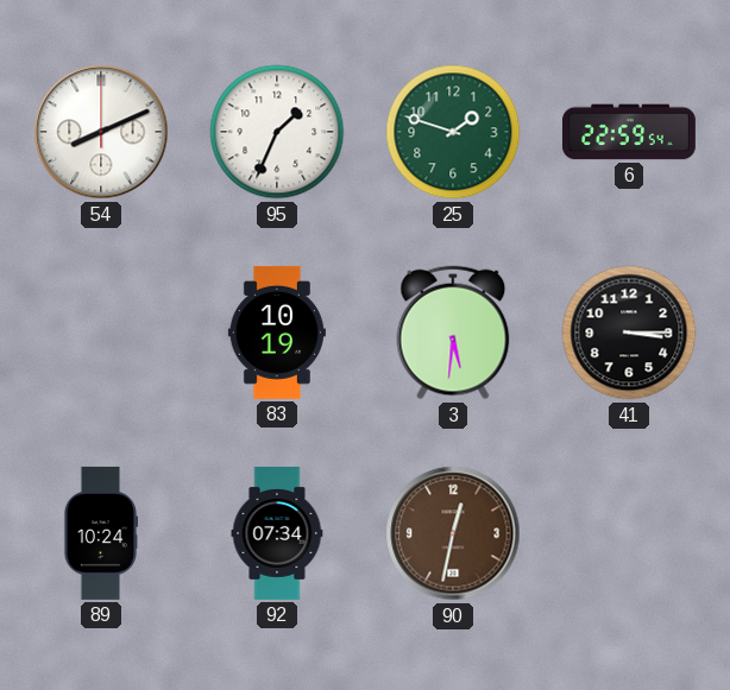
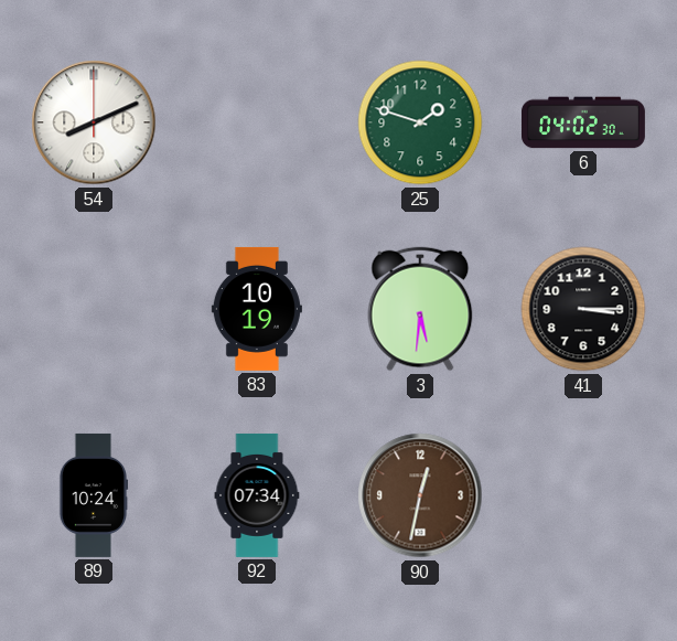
95: 1:34 -> none
6: 22:59 -> 04:02
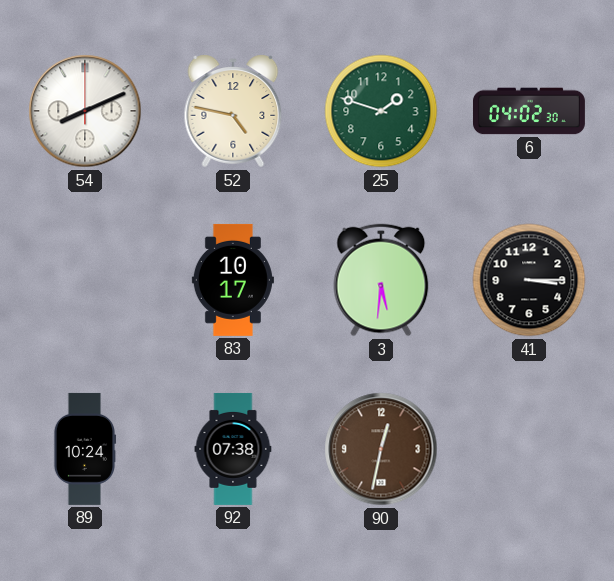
52: none -> 4:47
83: 10:19 -> 10:17
92: 07:34 -> 07:38
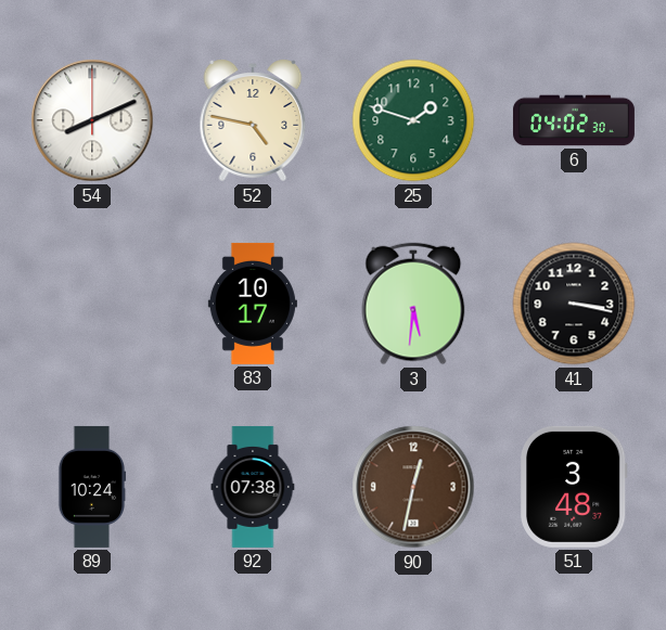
41: 3:15 -> 3:17
51: none -> 3:48
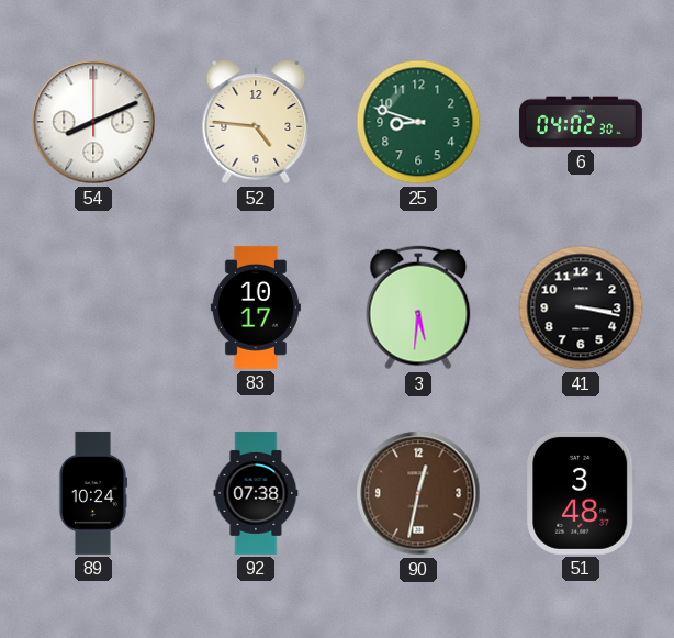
52: 4:47 -> 4:46
25: 1:48 -> 8:48
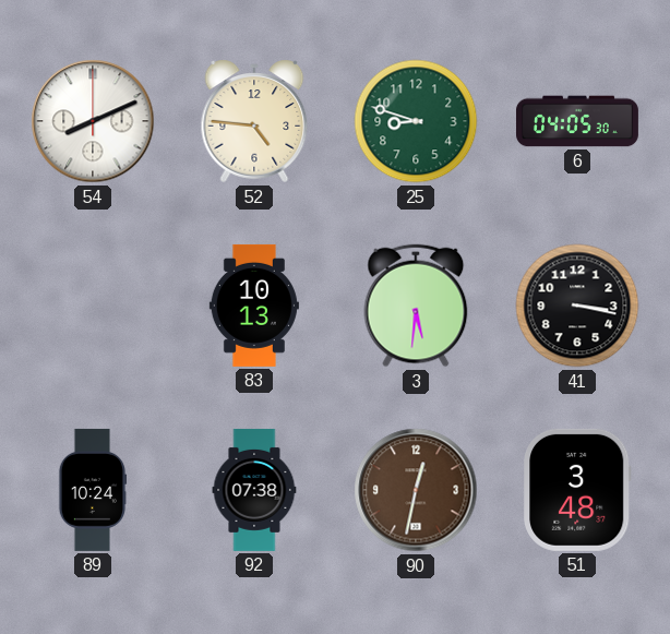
6: 04:02 -> 04:05
83: 10:17 -> 10:13
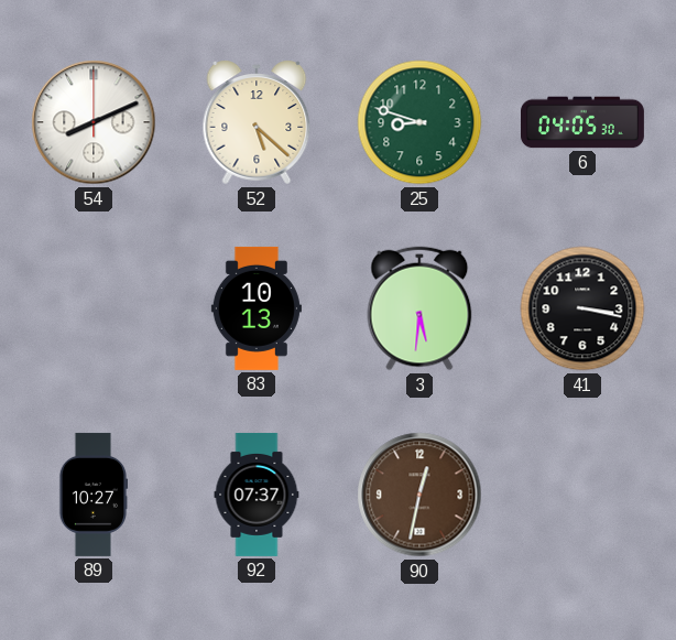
52: 4:46 -> 5:22
89: 10:24 -> 10:27
92: 07:38 -> 07:37
51: 3:48 -> none
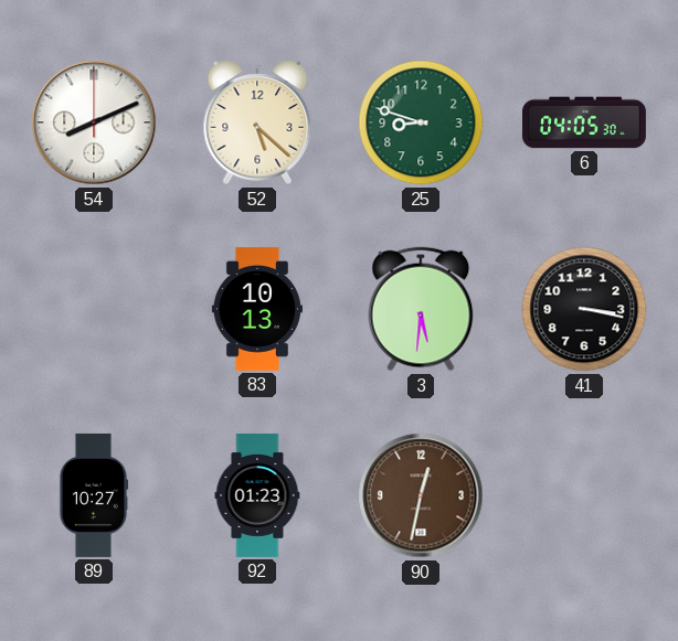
92: 07:37 -> 01:23
